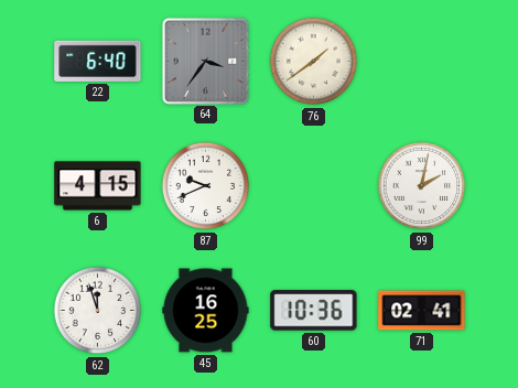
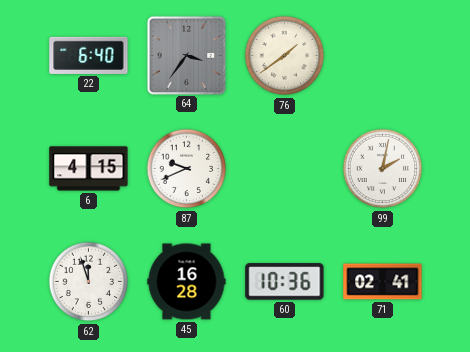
45: 16:25 -> 16:28
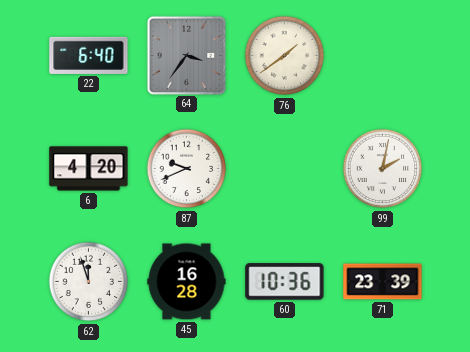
6: 4:15 -> 4:20
71: 02:41 -> 23:39
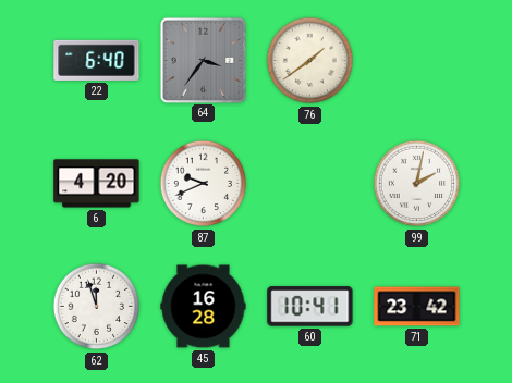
60: 10:36 -> 10:41
71: 23:39 -> 23:42
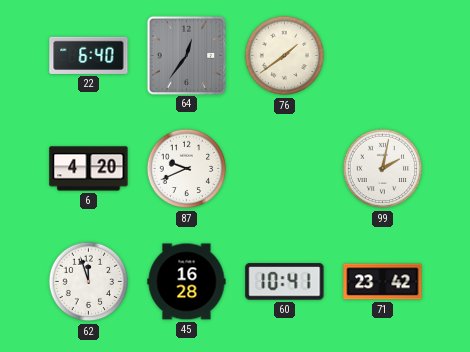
64: 3:36 -> 12:36
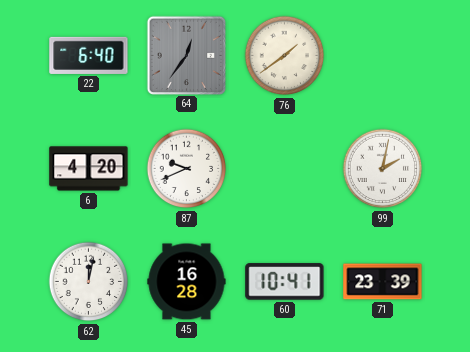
62: 11:57 -> 12:02
71: 23:42 -> 23:39
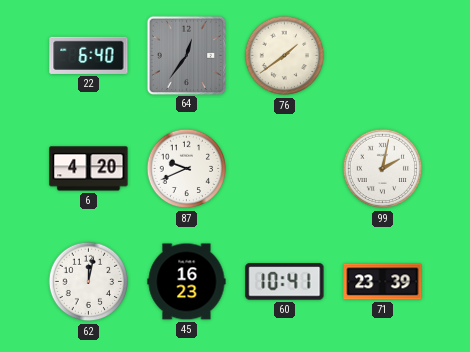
45: 16:28 -> 16:23
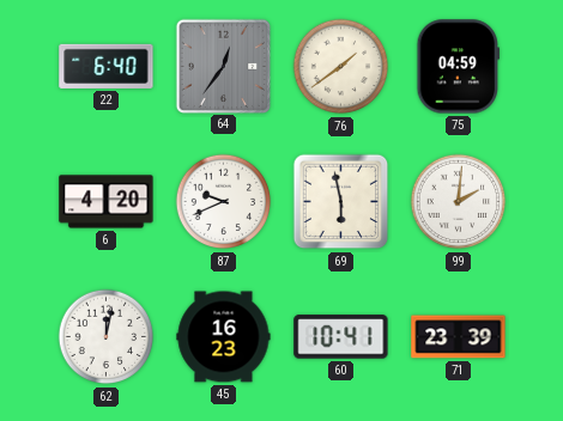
75: none -> 04:59
69: none -> 5:58
99: 2:02 -> 2:01
